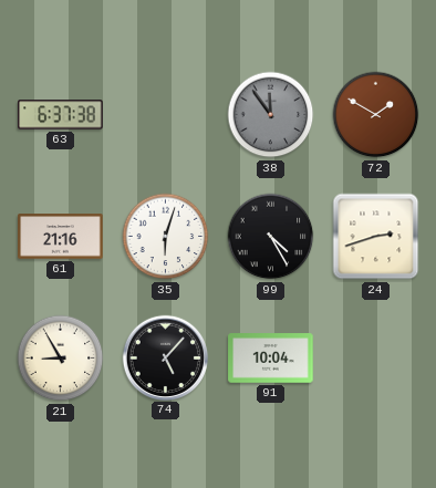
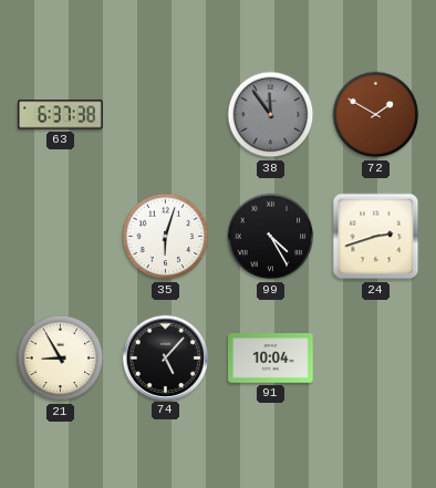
61: 21:16 -> none
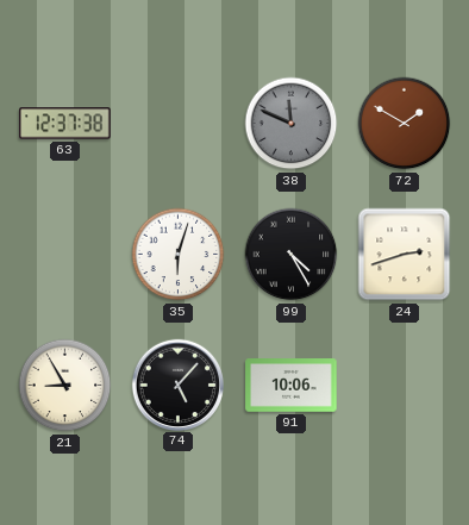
63: 6:37 -> 12:37
38: 11:54 -> 11:49
91: 10:04 -> 10:06
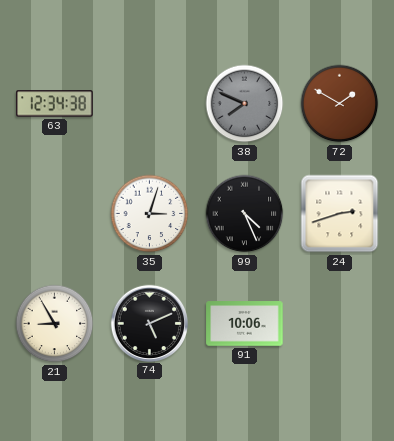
63: 12:37 -> 12:34
38: 11:49 -> 7:49
35: 6:03 -> 3:03
99: 4:25 -> 4:26
74: 5:07 -> 5:11
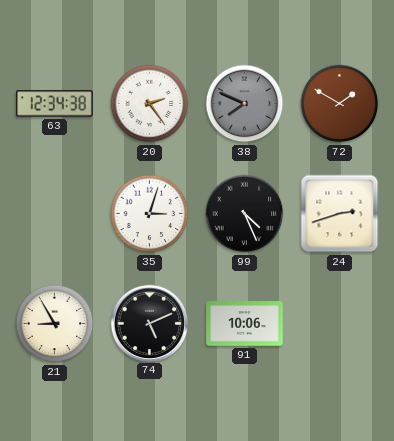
20: none -> 2:24
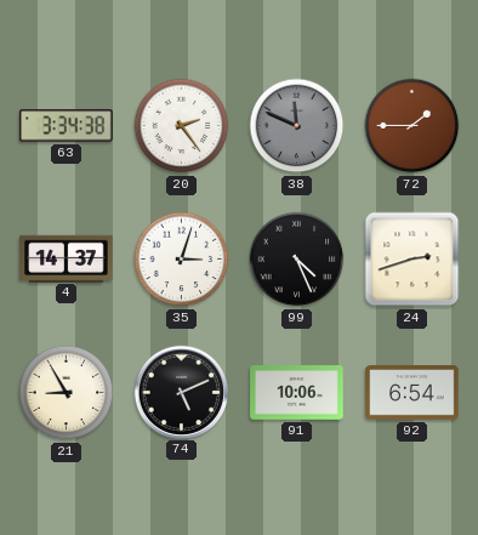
63: 12:34 -> 3:34
38: 7:49 -> 11:49
72: 1:50 -> 1:45
4: none -> 14:37
92: none -> 6:54
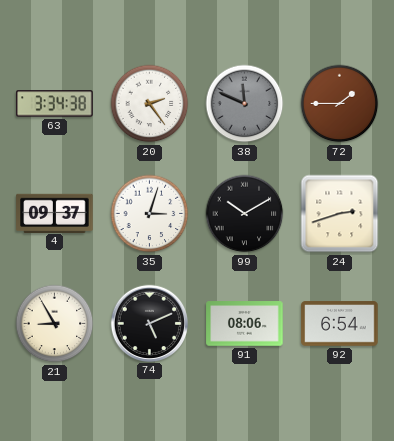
4: 14:37 -> 09:37
99: 4:26 -> 10:10
91: 10:06 -> 08:06
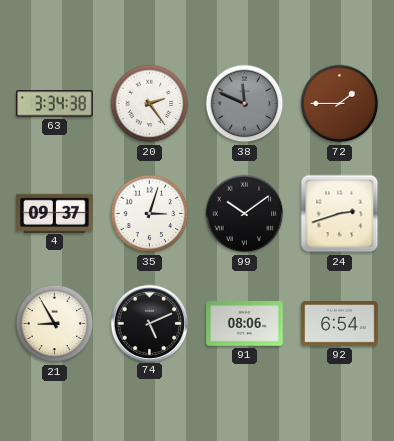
99: 10:10 -> 10:09
